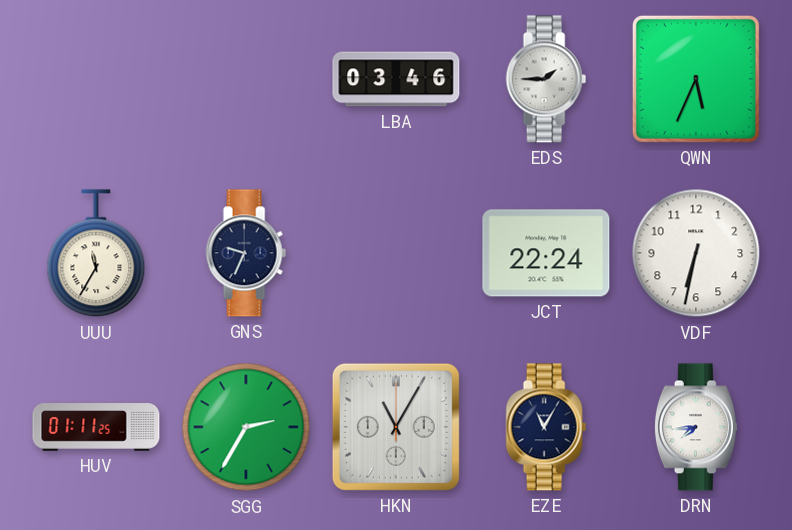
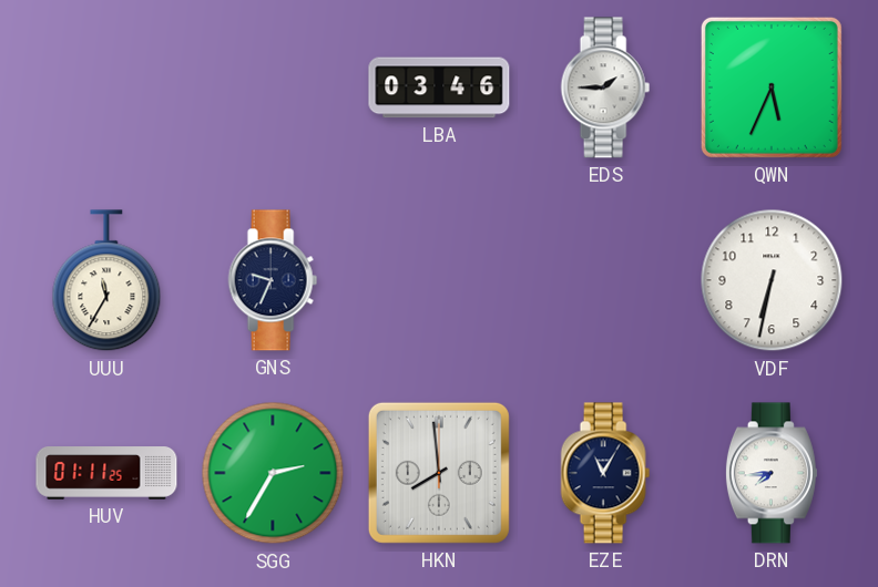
JCT: 22:24 -> none
HKN: 11:05 -> 7:59
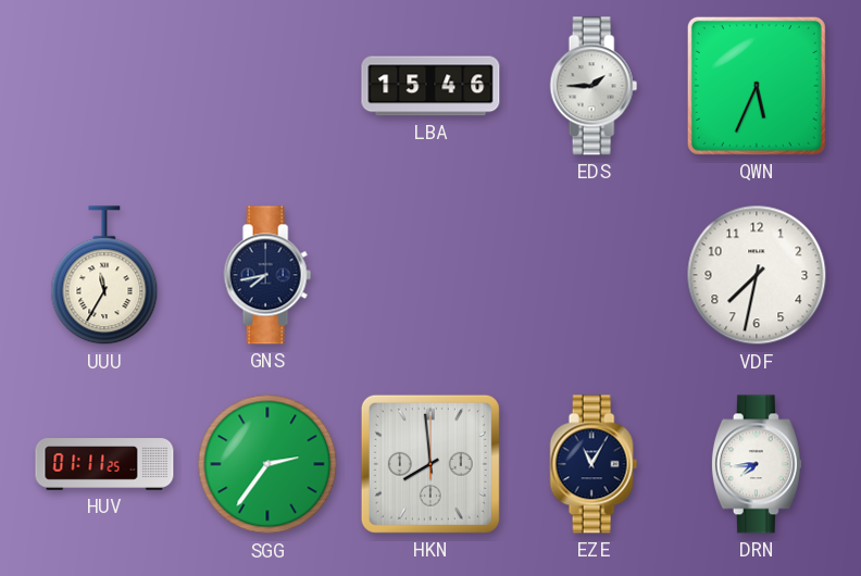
LBA: 03:46 -> 15:46
GNS: 9:34 -> 7:43
VDF: 6:32 -> 7:32
SGG: 2:35 -> 2:36
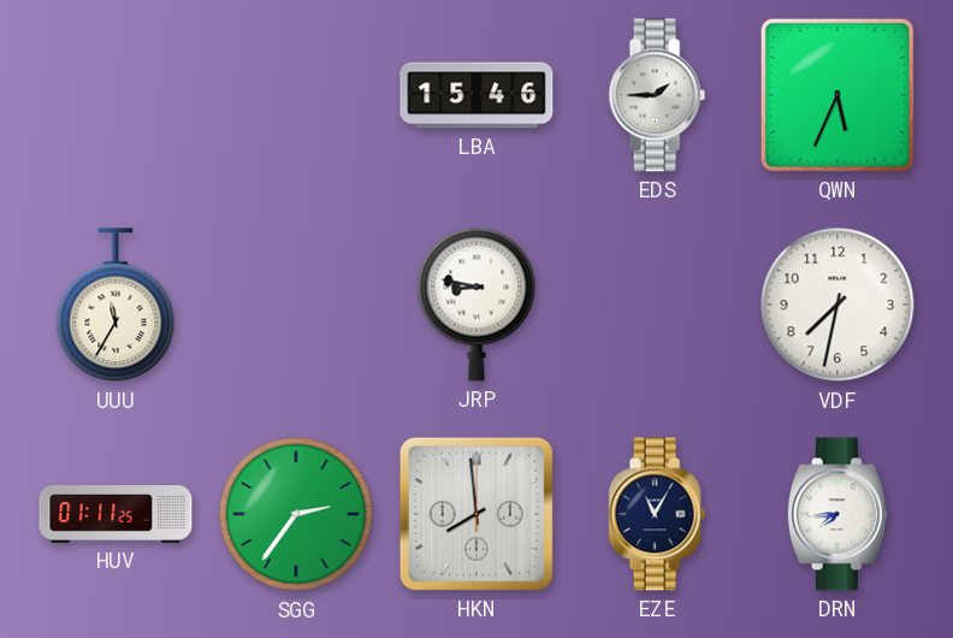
GNS: 7:43 -> none
JRP: none -> 8:47
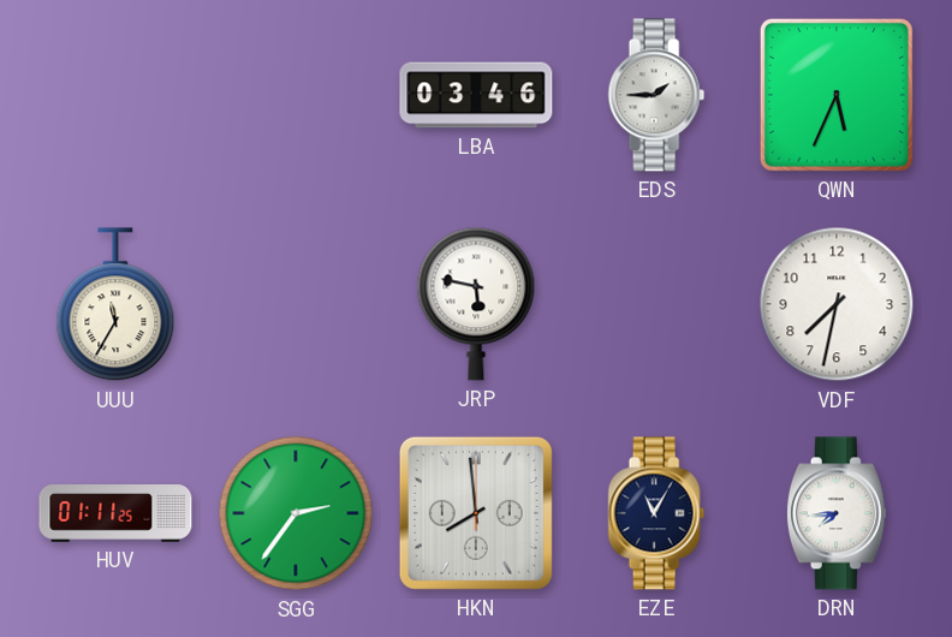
LBA: 15:46 -> 03:46
JRP: 8:47 -> 5:47
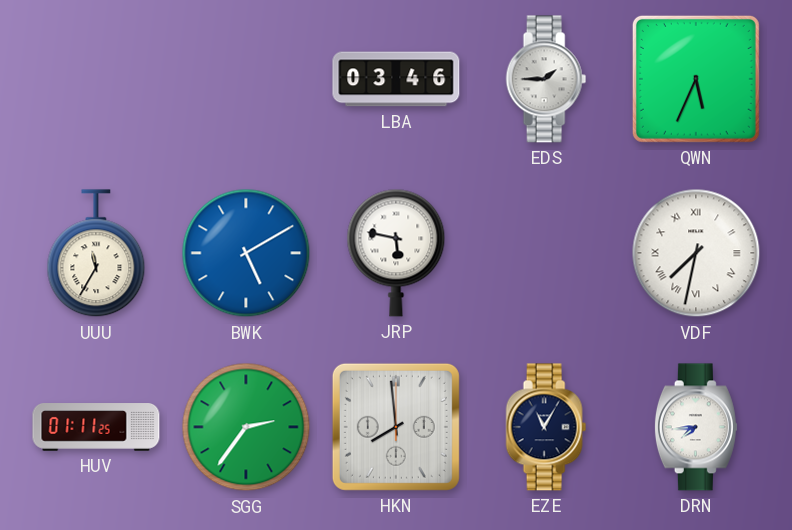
BWK: none -> 5:10
VDF numerals: Arabic -> Roman
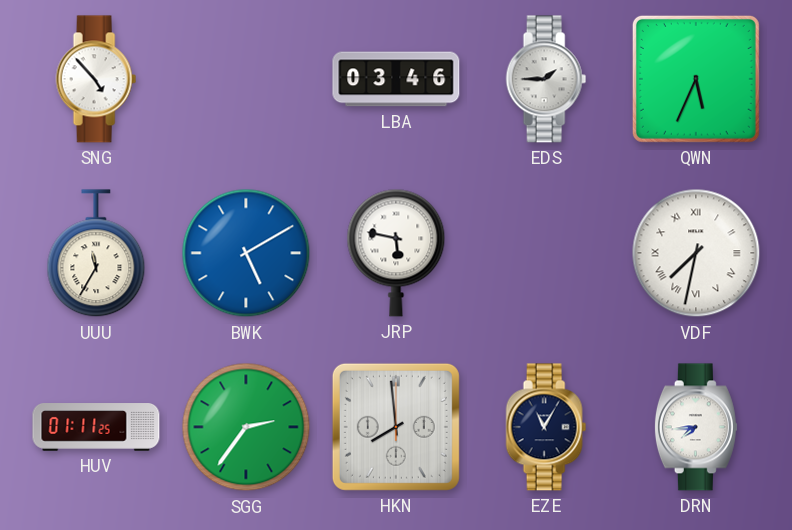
SNG: none -> 4:53
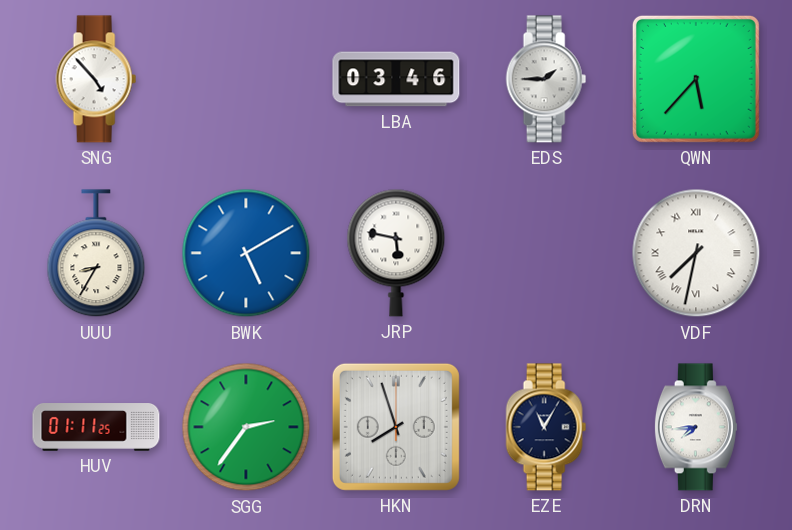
QWN: 5:34 -> 5:37
UUU: 11:35 -> 8:35
HKN: 7:59 -> 7:57
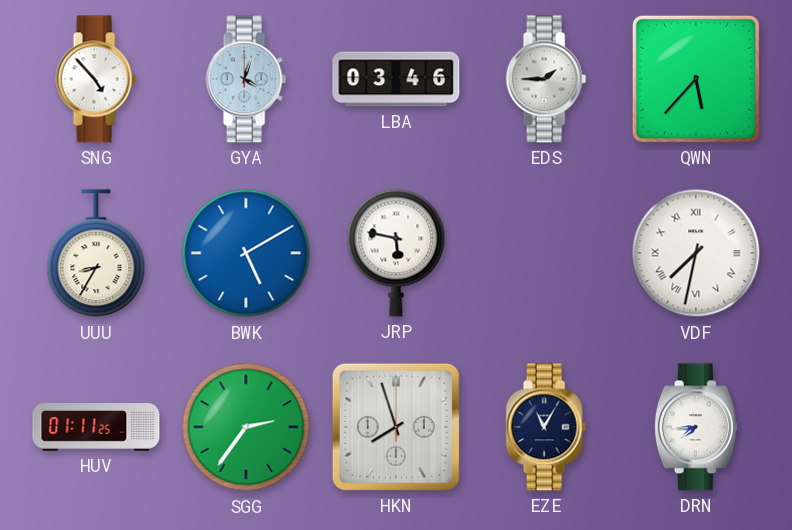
GYA: none -> 4:03
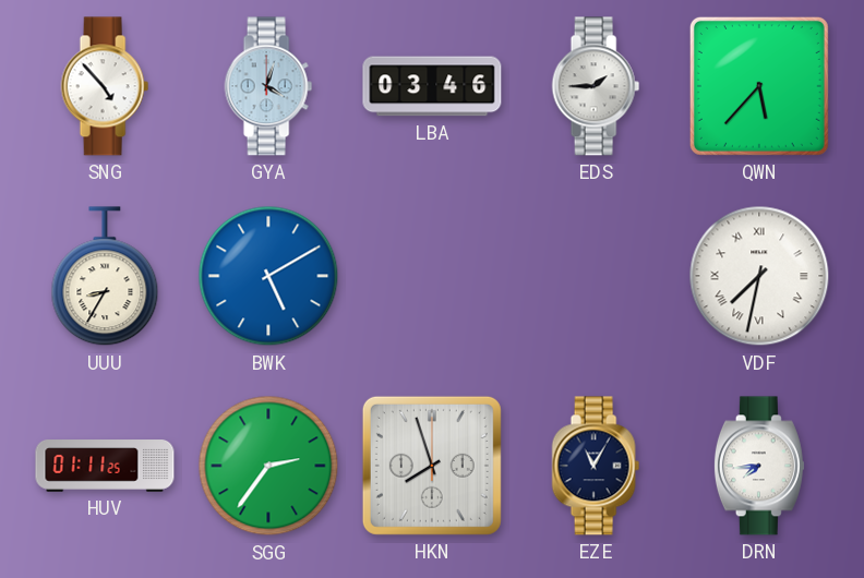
JRP: 5:47 -> none
